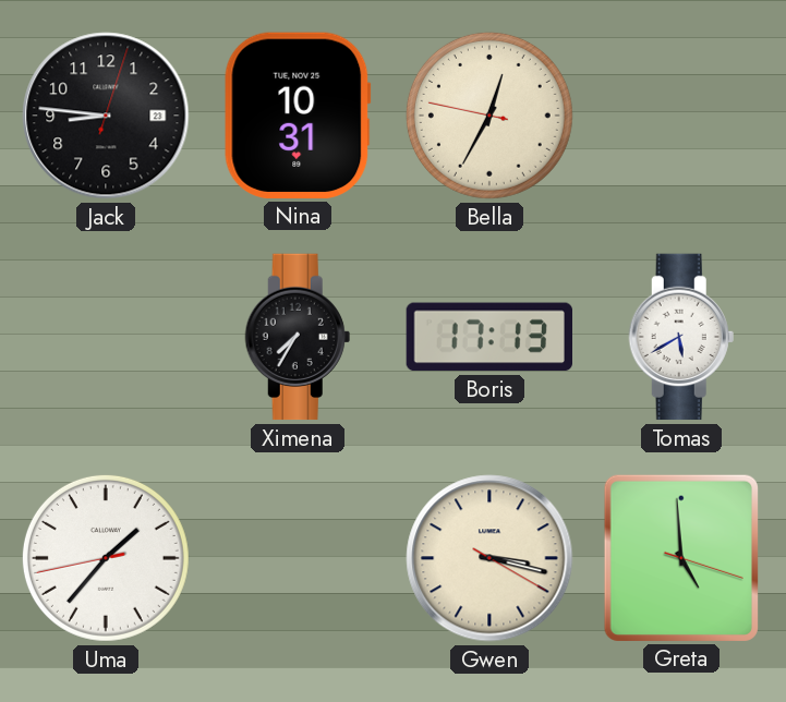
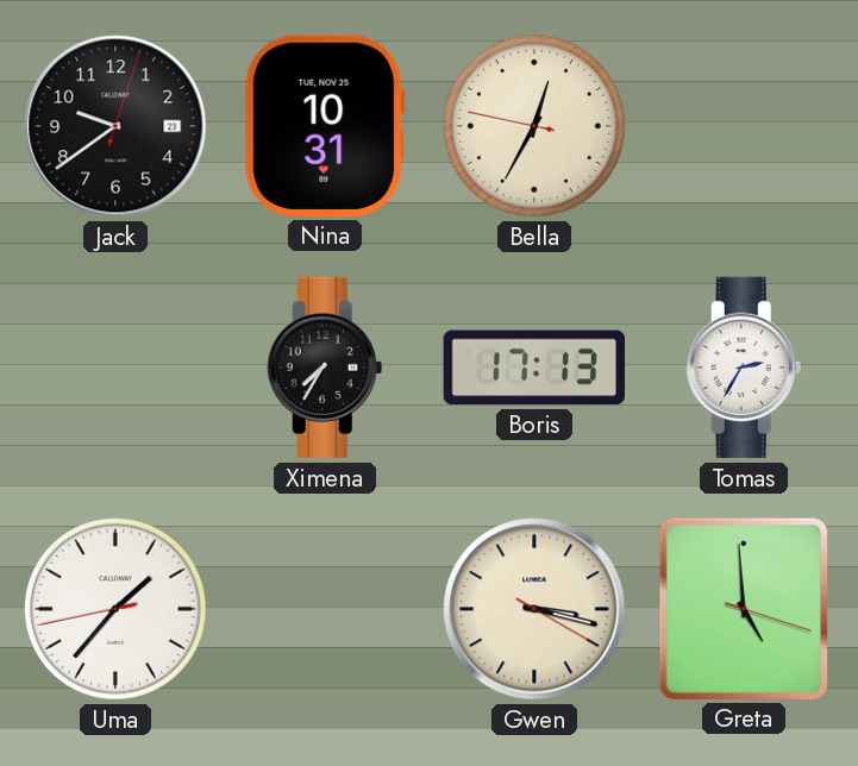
Jack: 8:46 -> 9:39
Tomas: 5:40 -> 2:35
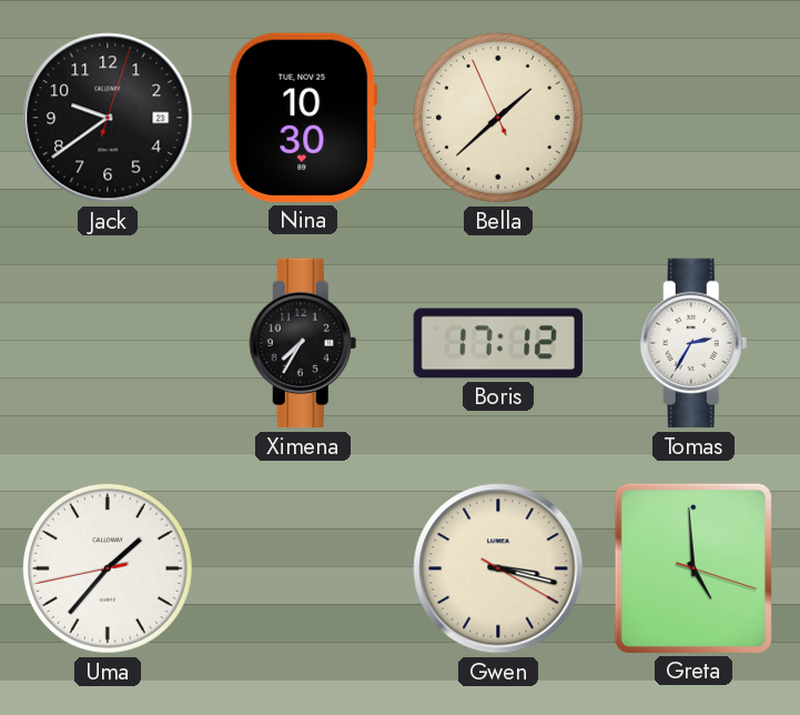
Nina: 10:31 -> 10:30
Bella: 12:34 -> 1:37
Boris: 17:13 -> 17:12
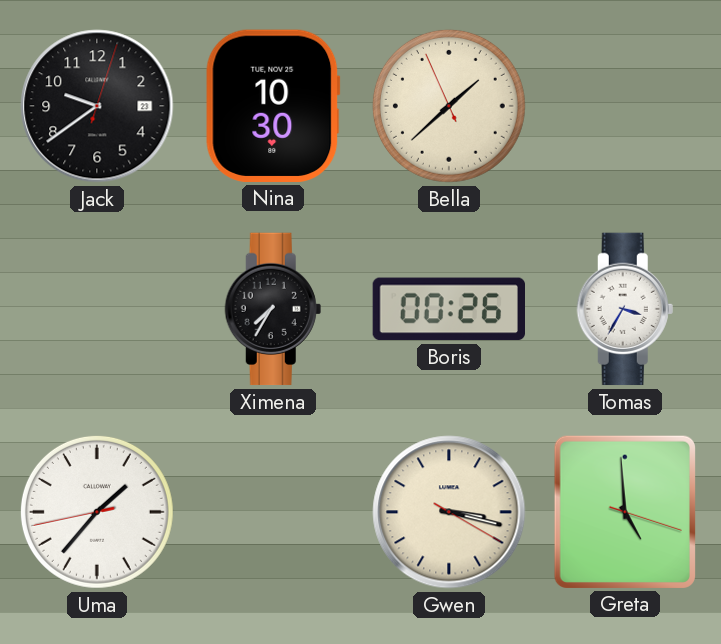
Boris: 17:12 -> 00:26
Tomas: 2:35 -> 3:35
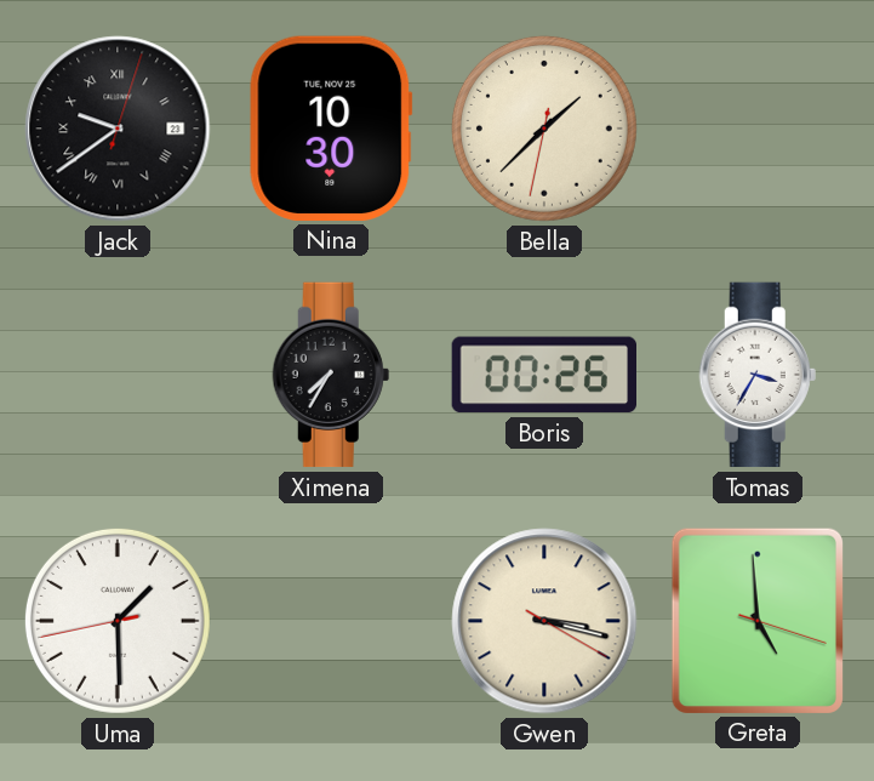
Jack numerals: Arabic -> Roman
Bella: 1:37:56 -> 1:37:32
Uma: 1:36 -> 1:29
